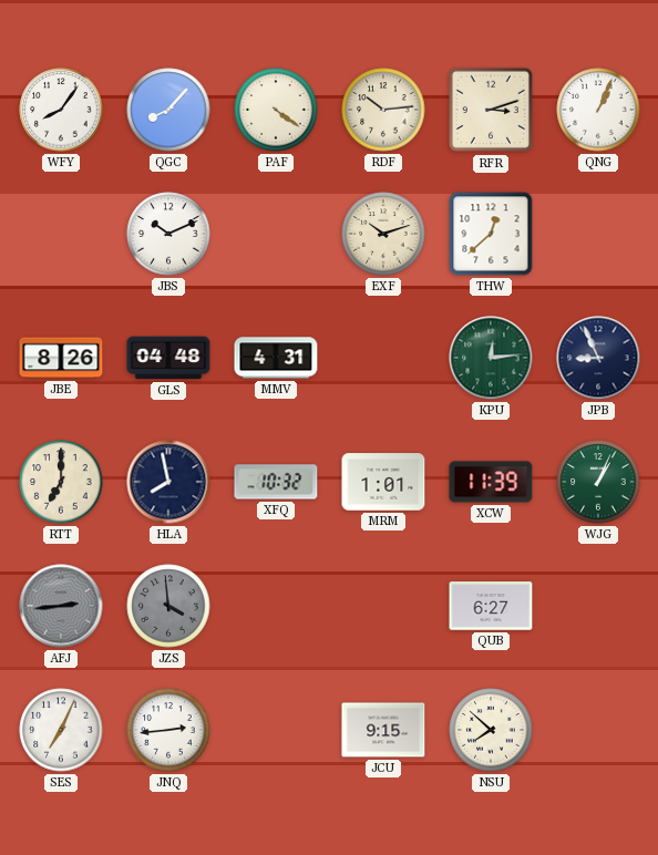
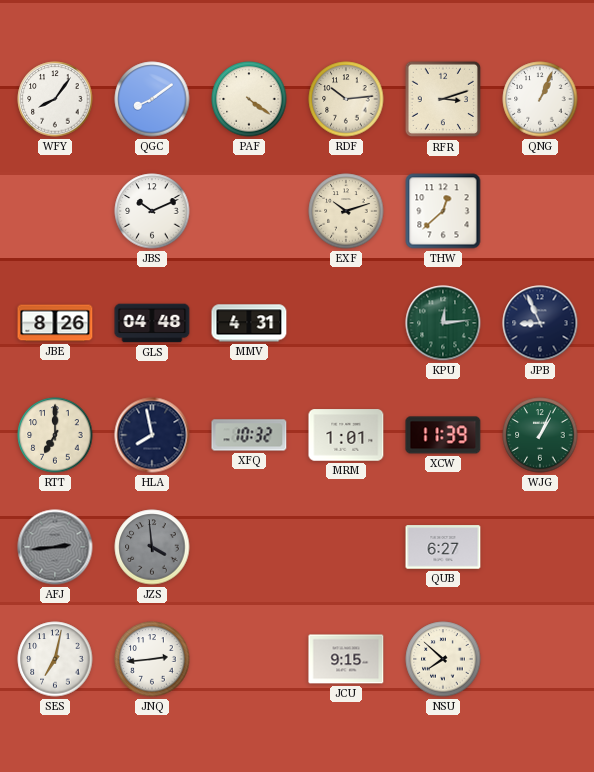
QGC: 8:07 -> 8:09
SES: 7:04 -> 7:02
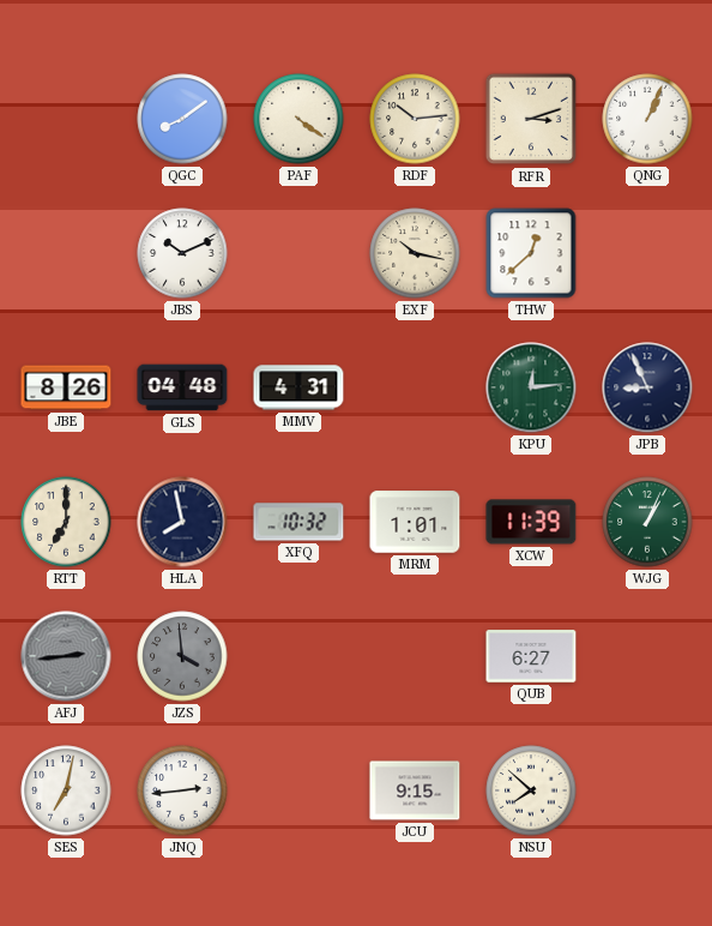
WFY: 8:06 -> none
EXF: 10:12 -> 10:17
